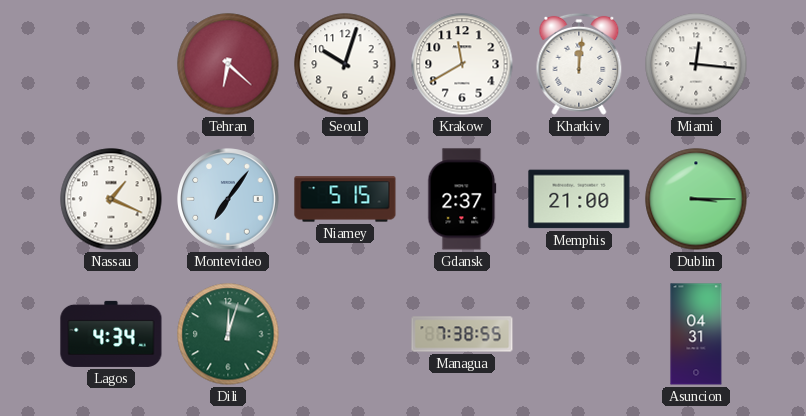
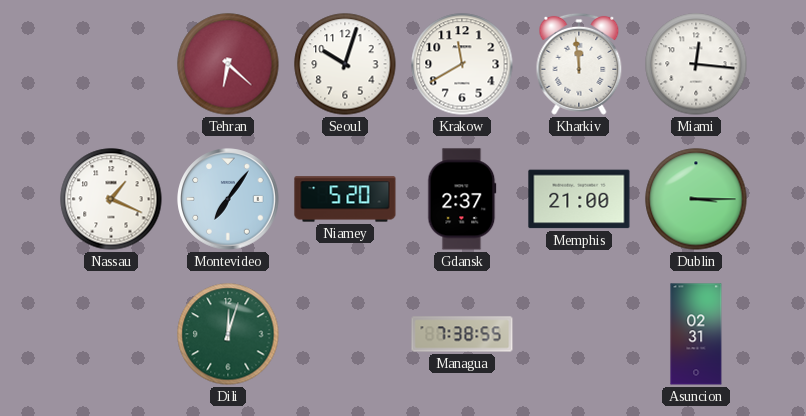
Kharkiv: 12:01 -> 11:59
Niamey: 5:15 -> 5:20
Lagos: 4:34 -> none
Asuncion: 04:31 -> 02:31
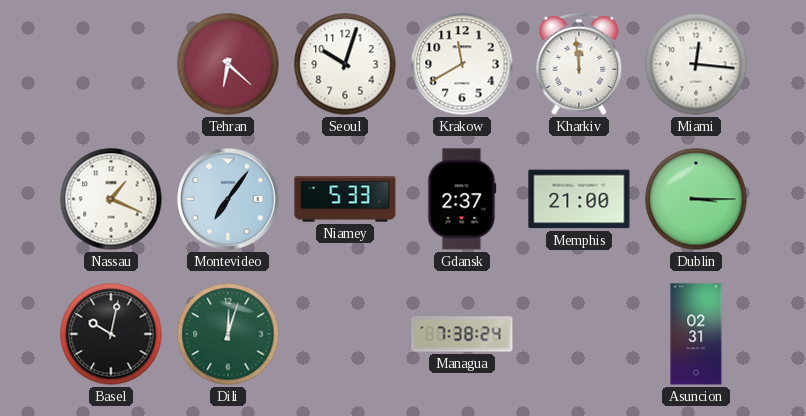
Niamey: 5:20 -> 5:33
Basel: none -> 10:02
Managua: 7:38:55 -> 7:38:24
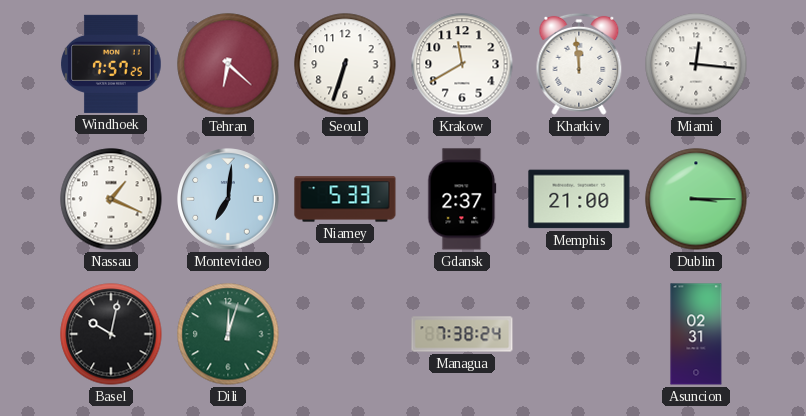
Windhoek: none -> 7:57
Seoul: 10:03 -> 6:33
Montevideo: 7:06 -> 7:01
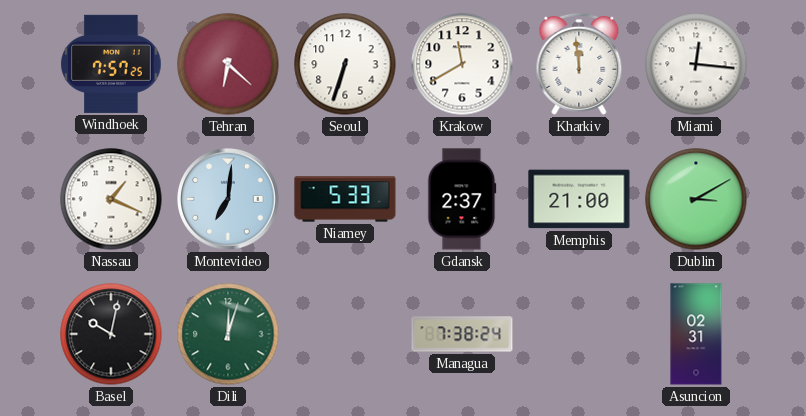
Dublin: 3:15 -> 3:10
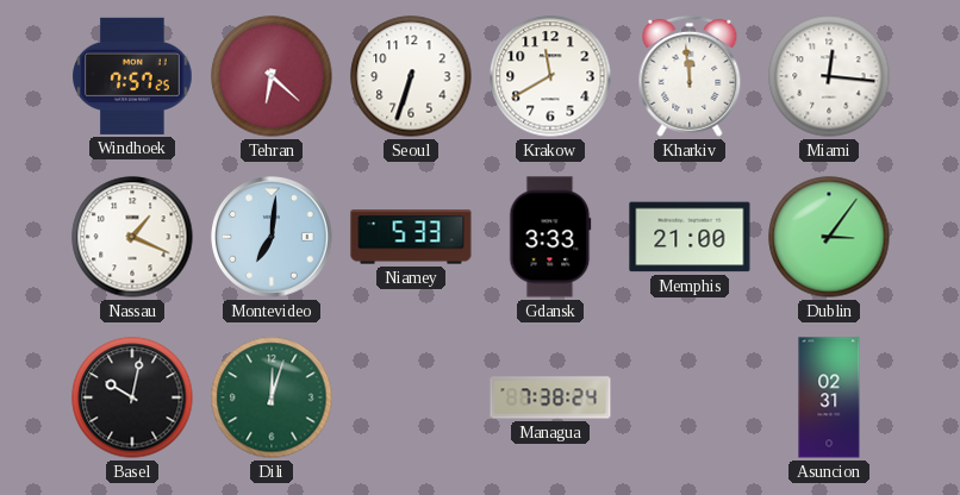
Gdansk: 2:37 -> 3:33
Dublin: 3:10 -> 3:06
